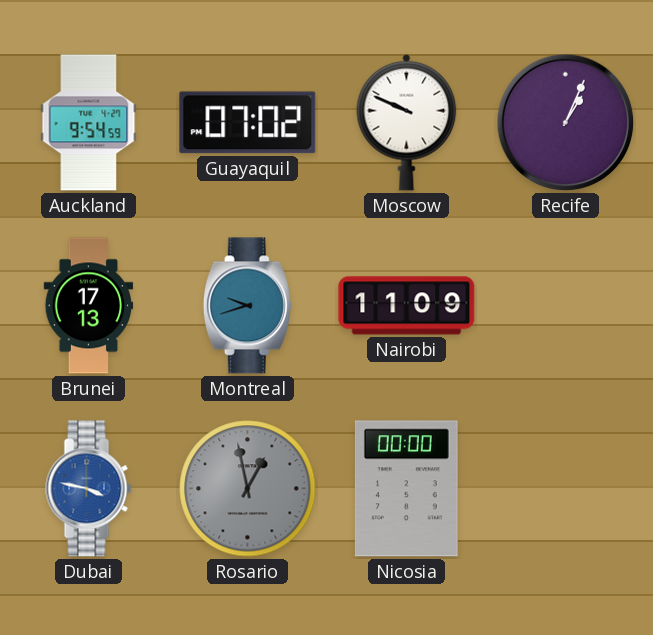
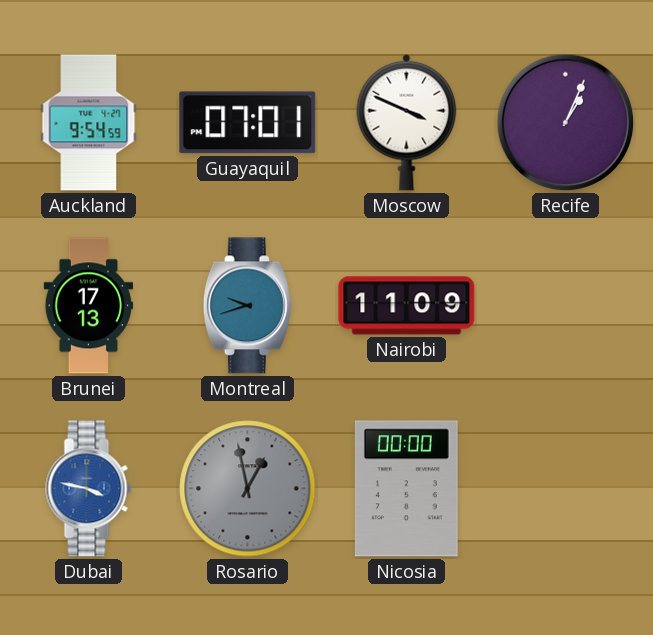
Guayaquil: 07:02 -> 07:01
Moscow: 9:49 -> 3:49
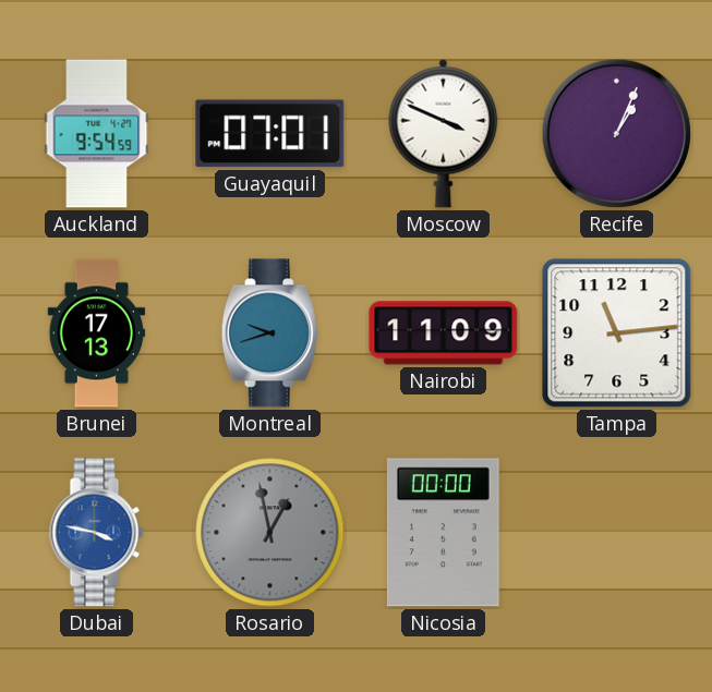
Tampa: none -> 11:14
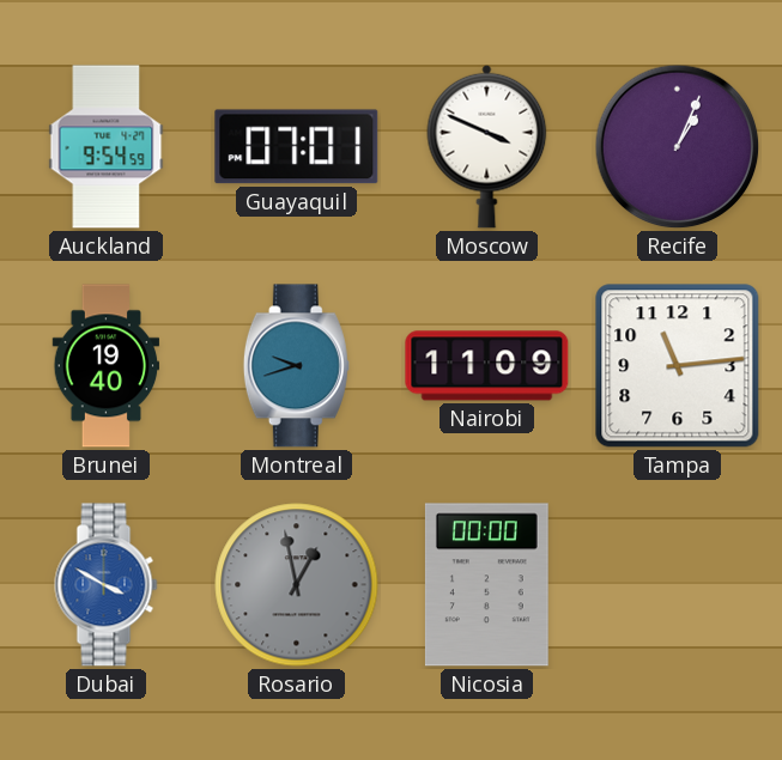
Brunei: 17:13 -> 19:40
Dubai: 3:47 -> 3:50
